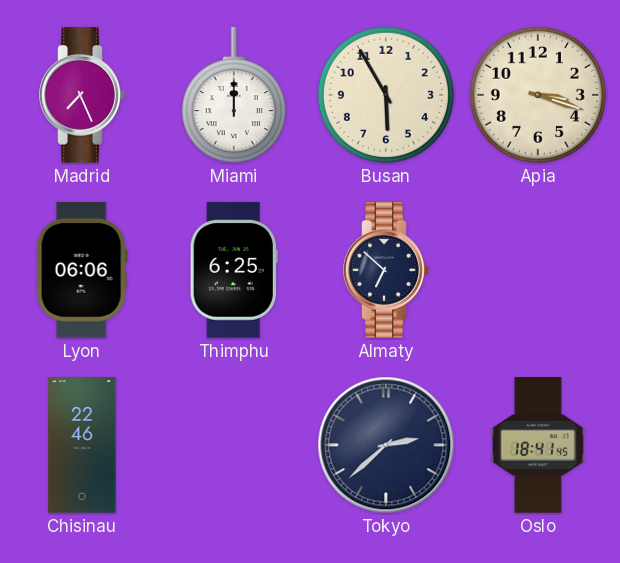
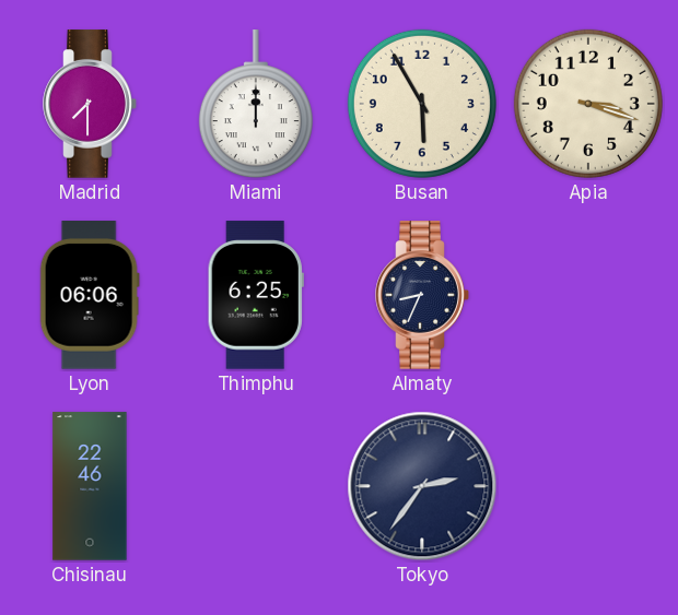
Madrid: 7:26 -> 7:30
Almaty: 6:52 -> 8:34
Tokyo: 2:38 -> 2:36
Oslo: 18:41 -> none
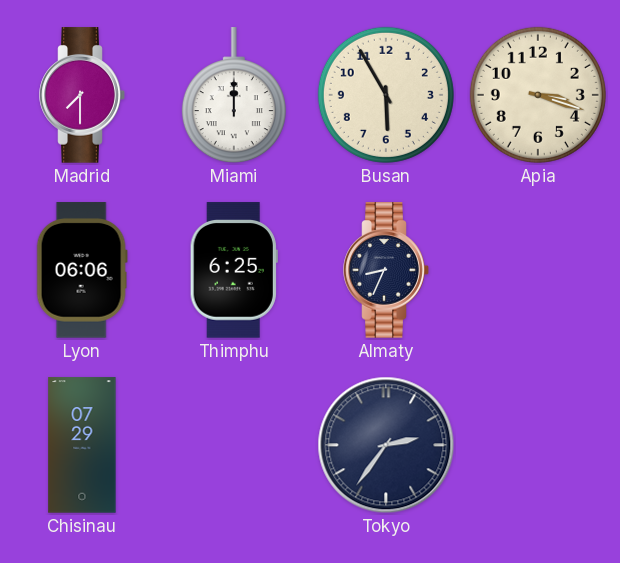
Chisinau: 22:46 -> 07:29
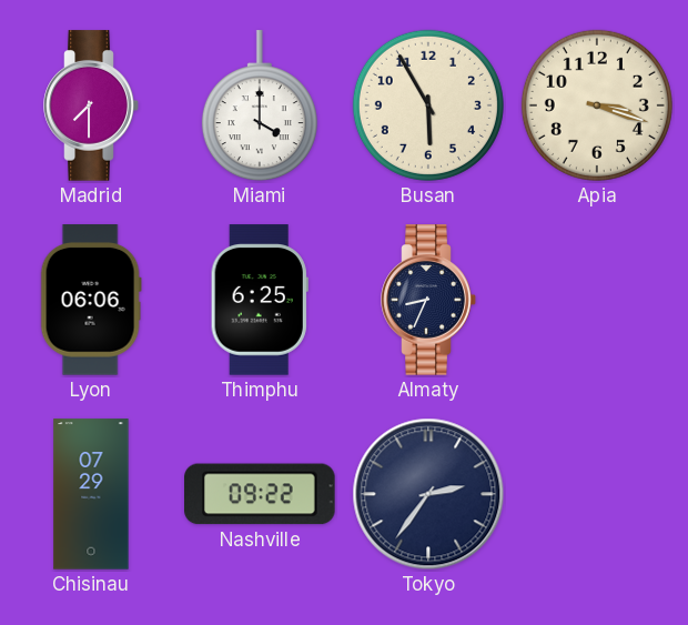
Miami: 12:00 -> 4:00
Nashville: none -> 09:22
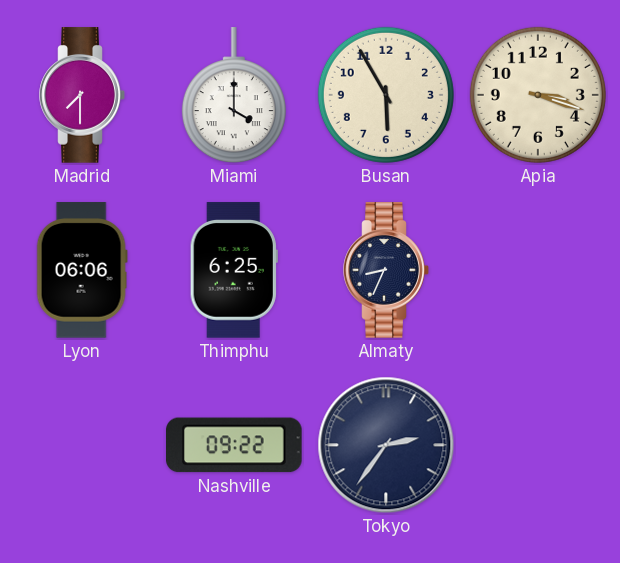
Chisinau: 07:29 -> none
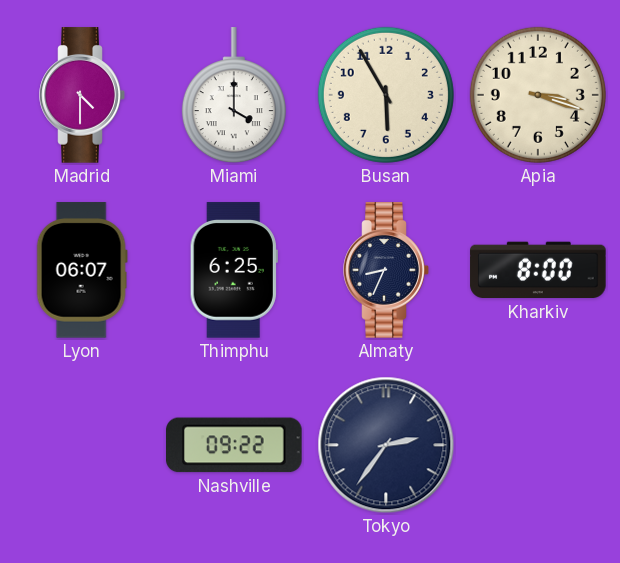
Madrid: 7:30 -> 4:30
Lyon: 06:06 -> 06:07
Kharkiv: none -> 8:00
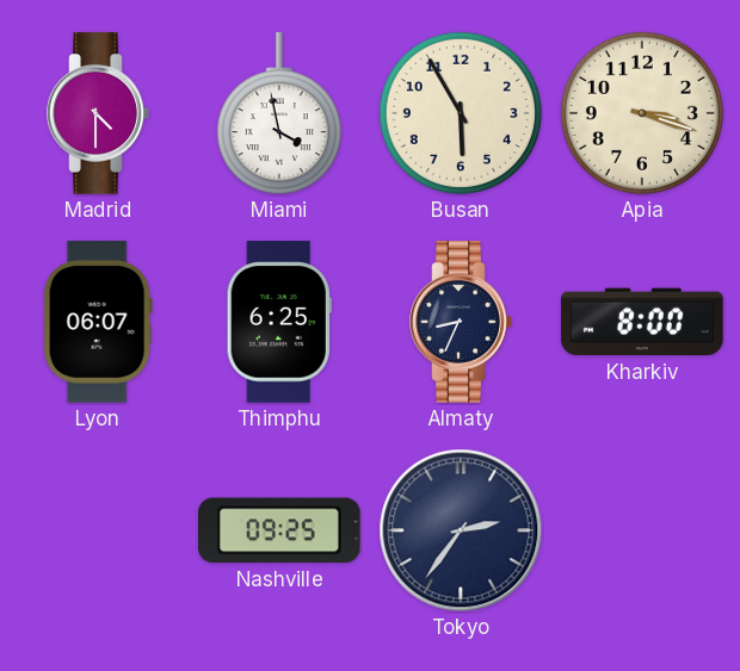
Miami: 4:00 -> 3:58
Nashville: 09:22 -> 09:25
